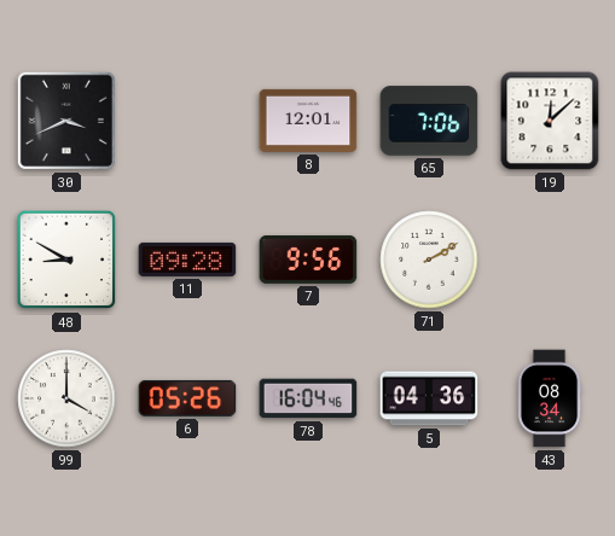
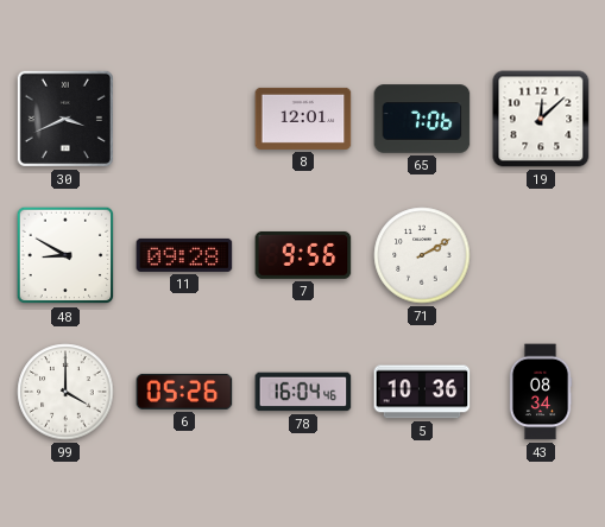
5: 04:36 -> 10:36
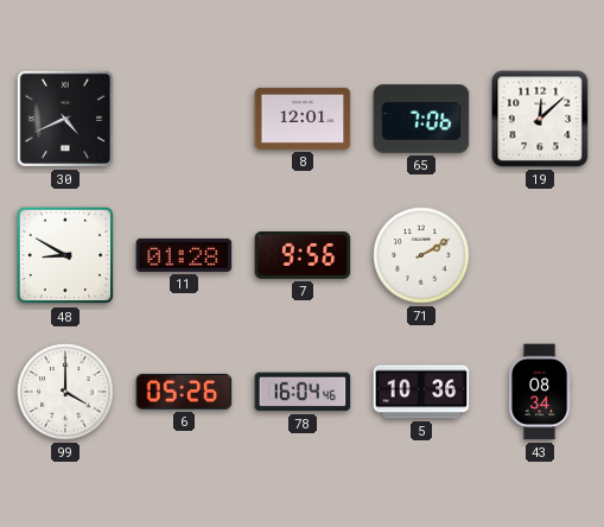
30: 3:41 -> 4:41
11: 09:28 -> 01:28
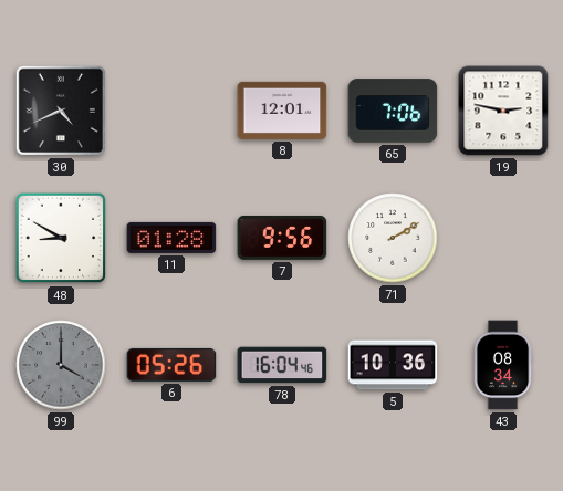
19: 12:08 -> 2:47
99 dial: white -> grey
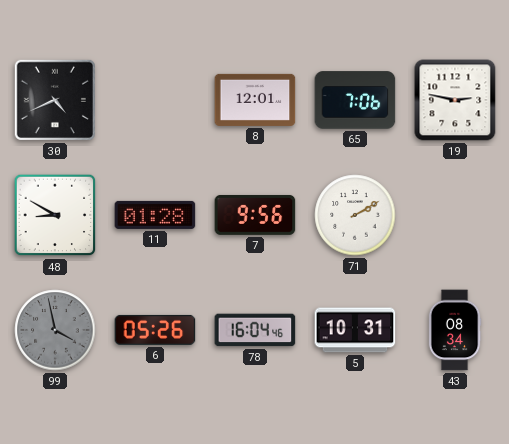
99: 4:00 -> 3:58
5: 10:36 -> 10:31
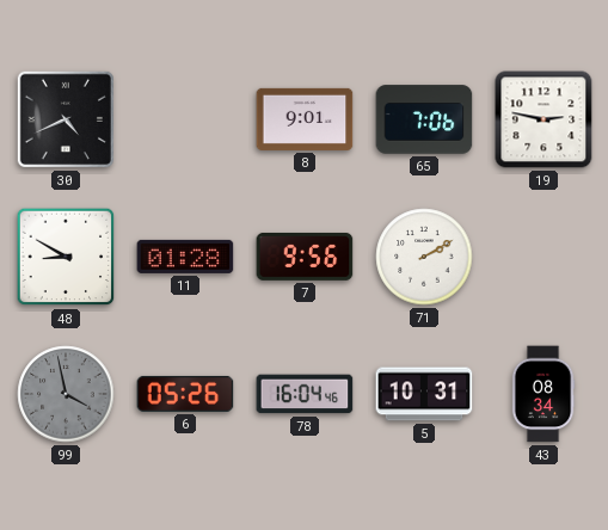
8: 12:01 -> 9:01
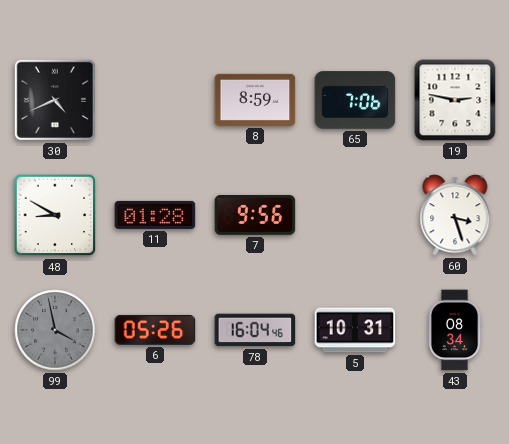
8: 9:01 -> 8:59
71: 2:10 -> none
60: none -> 3:27
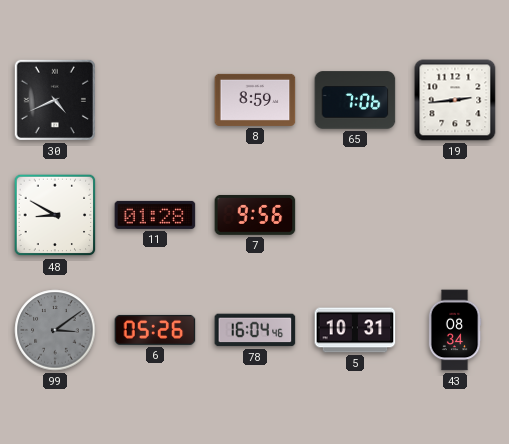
19: 2:47 -> 2:44
60: 3:27 -> none
99: 3:58 -> 3:09
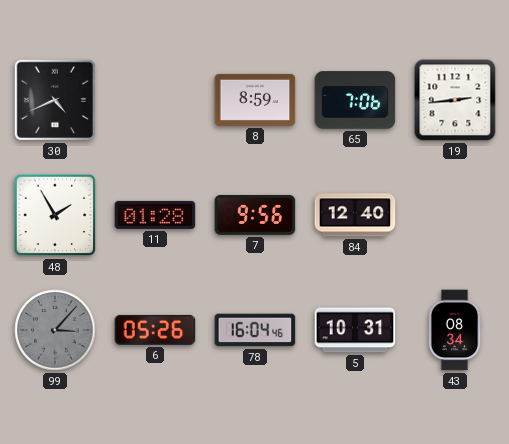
48: 8:50 -> 1:55
84: none -> 12:40
99: 3:09 -> 3:07
